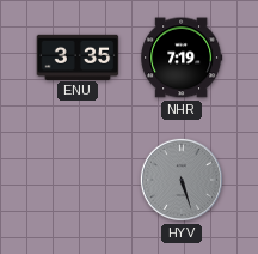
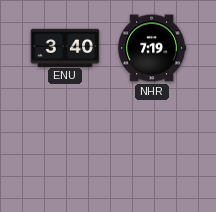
ENU: 3:35 -> 3:40
HYV: 5:27 -> none
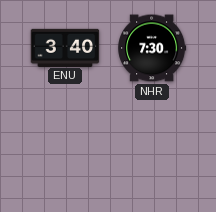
NHR: 7:19 -> 7:30
